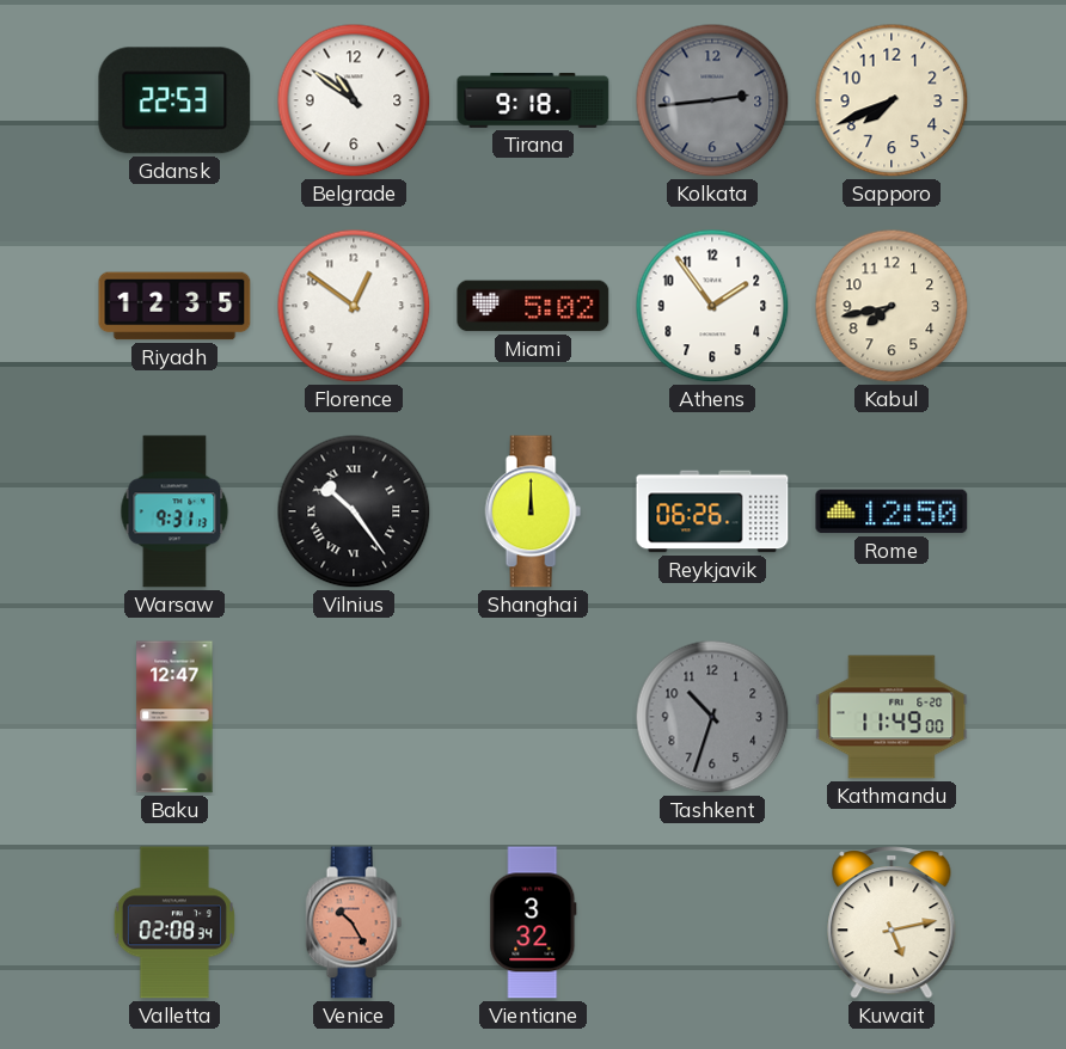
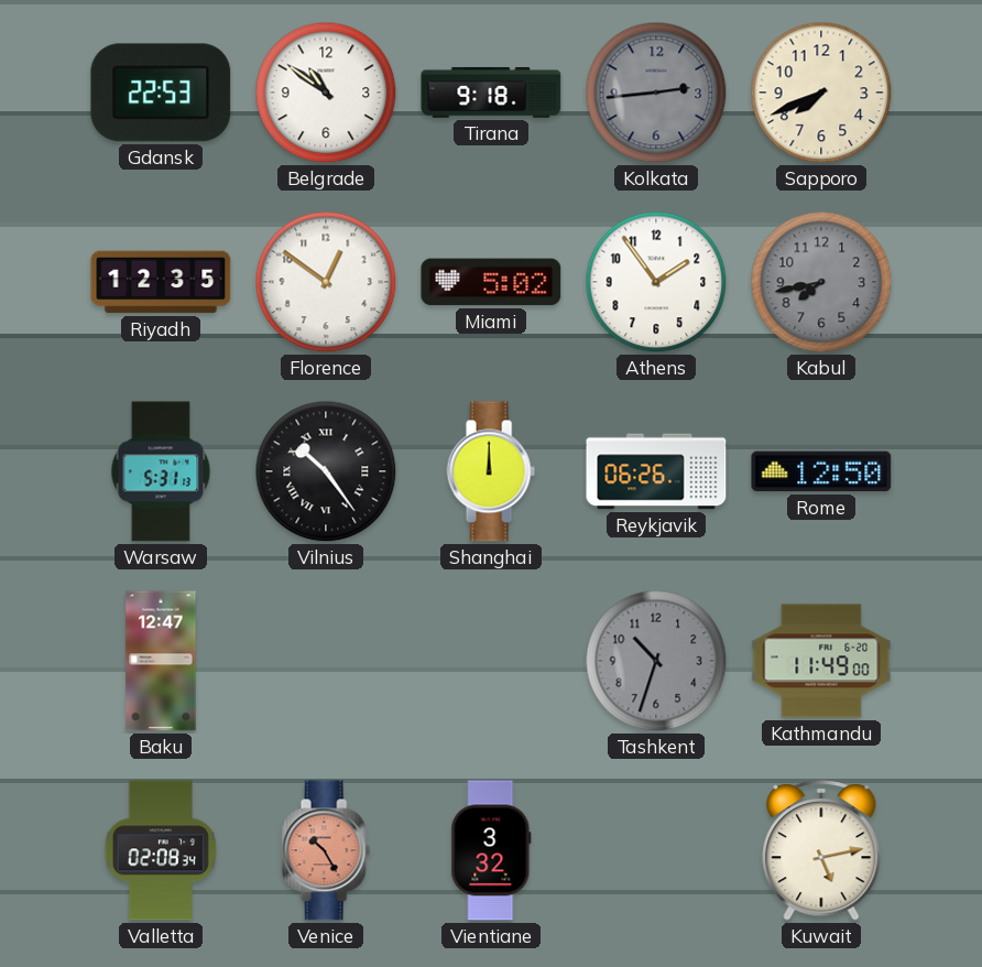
Kabul dial: cream -> grey
Warsaw: 9:31 -> 5:31
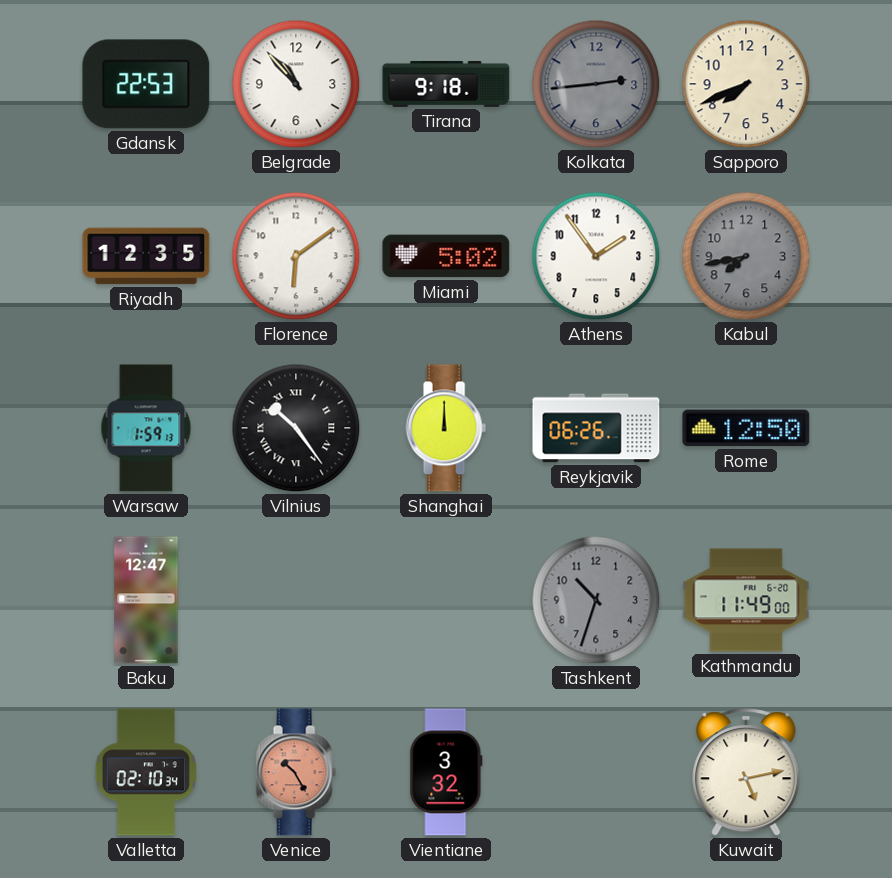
Belgrade: 10:51 -> 10:53
Florence: 12:51 -> 6:09
Warsaw: 5:31 -> 1:59
Valletta: 02:08 -> 02:10
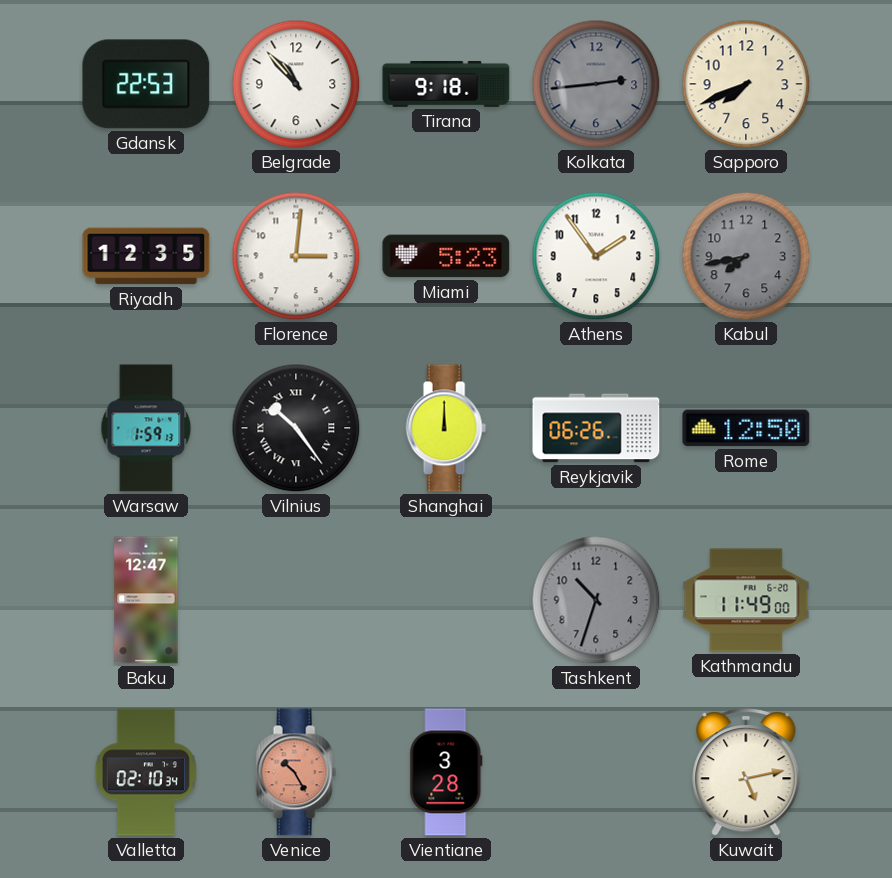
Florence: 6:09 -> 3:01
Miami: 5:02 -> 5:23
Vientiane: 3:32 -> 3:28
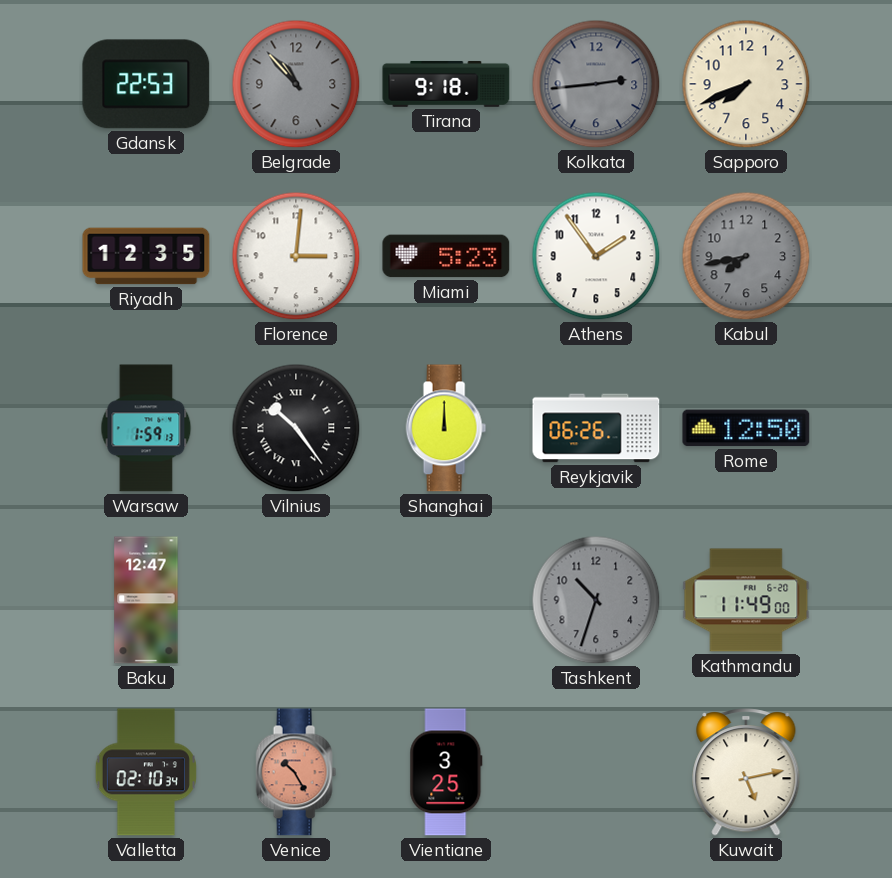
Belgrade dial: white -> grey
Vientiane: 3:28 -> 3:25
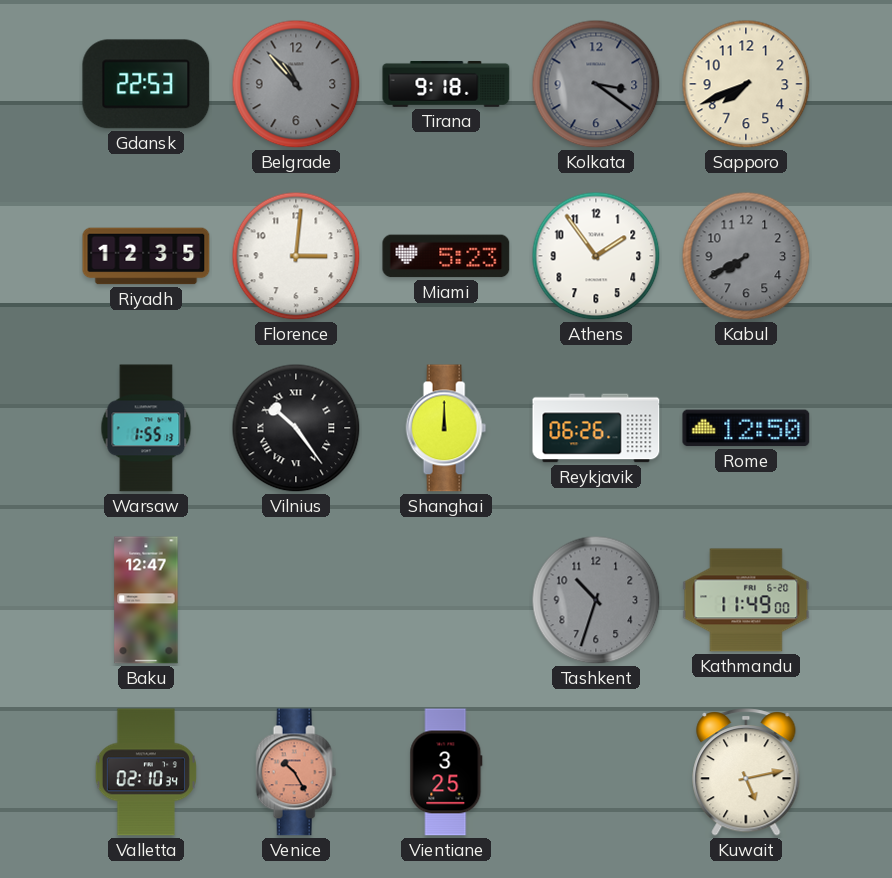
Kolkata: 2:44 -> 3:21
Kabul: 7:43 -> 7:40
Warsaw: 1:59 -> 1:55
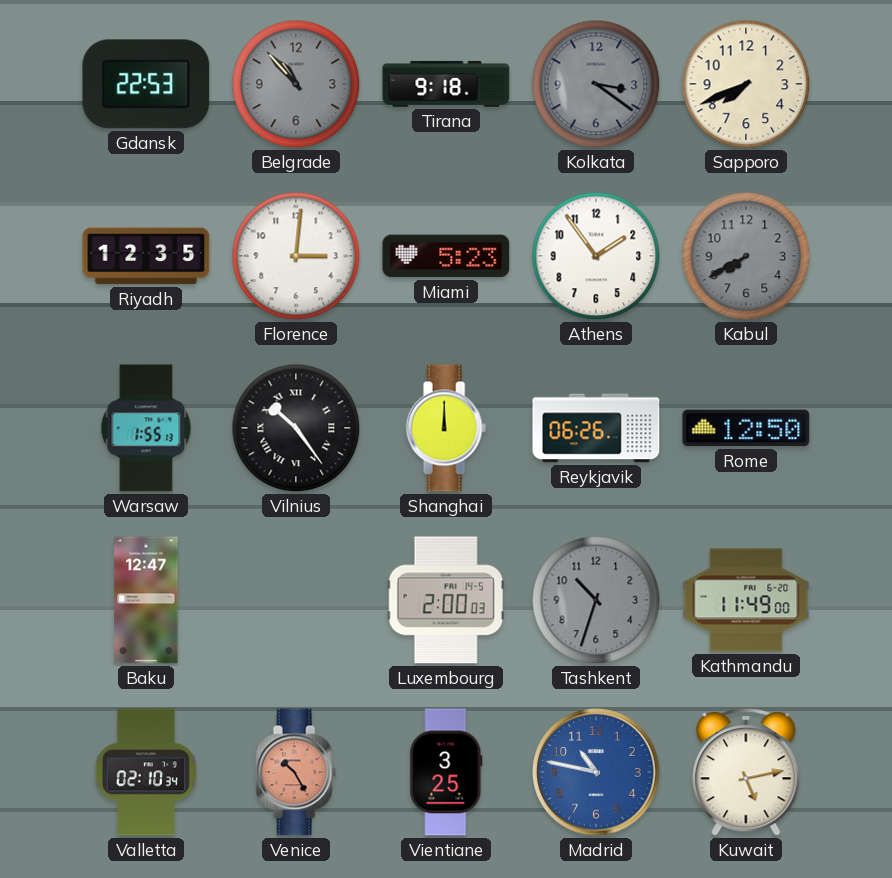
Luxembourg: none -> 2:00
Madrid: none -> 10:47
